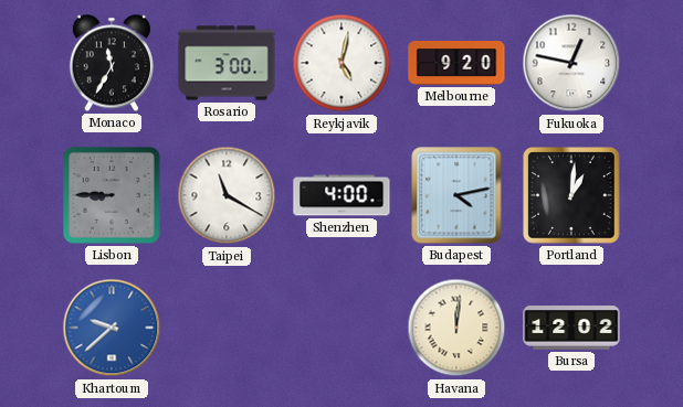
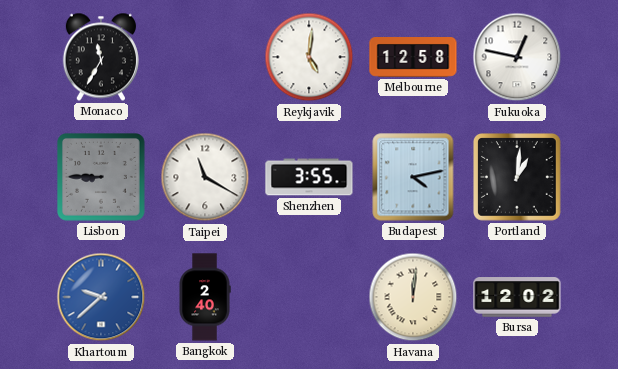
Rosario: 3:00 -> none
Reykjavik: 5:02 -> 5:01
Melbourne: 9:20 -> 12:58
Shenzhen: 4:00 -> 3:55
Bangkok: none -> 2:40
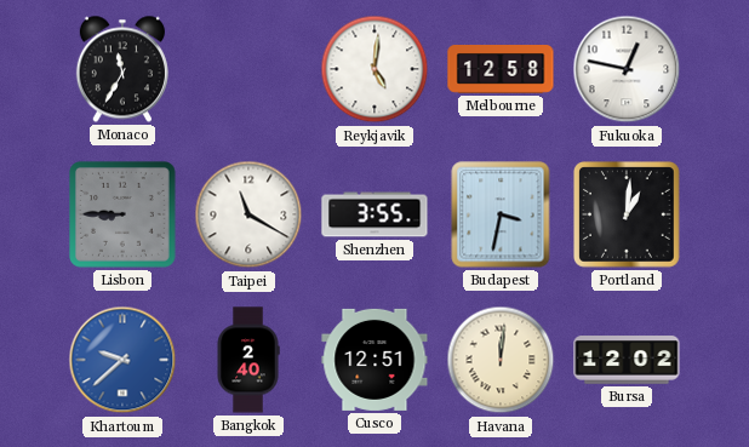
Budapest: 4:13 -> 3:32
Cusco: none -> 12:51
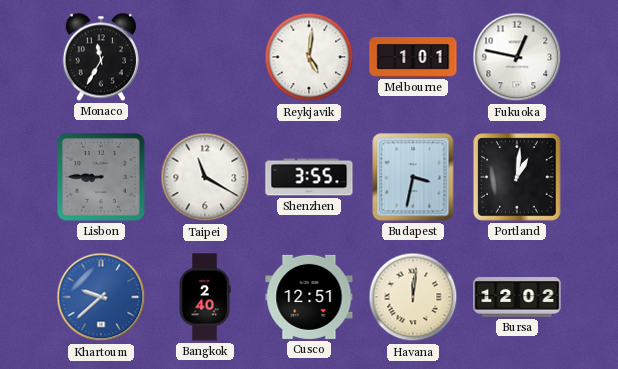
Melbourne: 12:58 -> 1:01
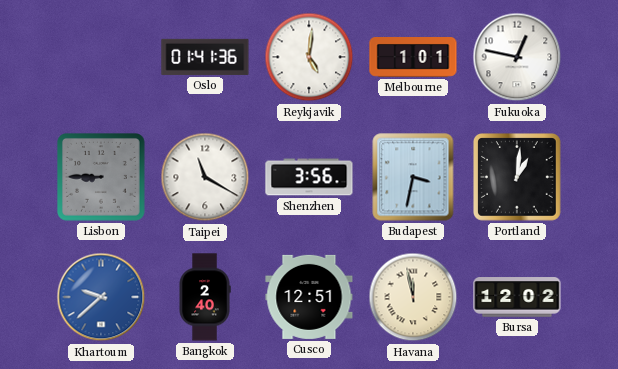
Monaco: 11:35 -> none
Oslo: none -> 01:41
Shenzhen: 3:55 -> 3:56
Havana: 12:01 -> 11:58
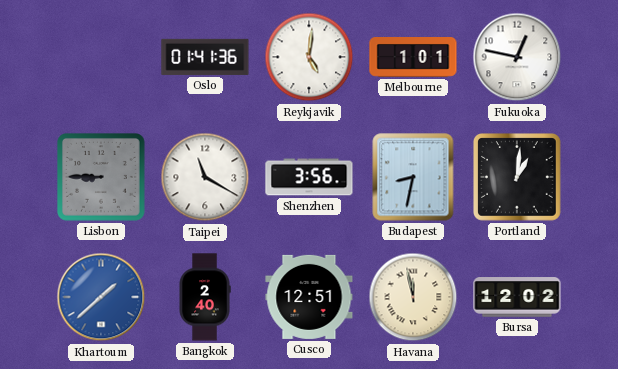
Budapest: 3:32 -> 8:32
Khartoum: 9:38 -> 1:38
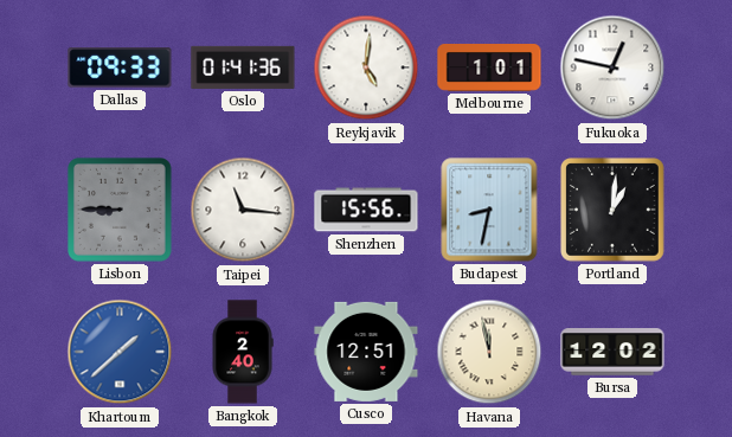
Dallas: none -> 09:33
Taipei: 11:20 -> 11:16
Shenzhen: 3:56 -> 15:56
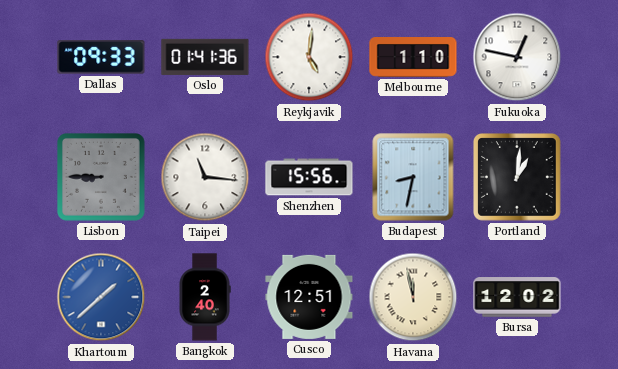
Melbourne: 1:01 -> 1:10
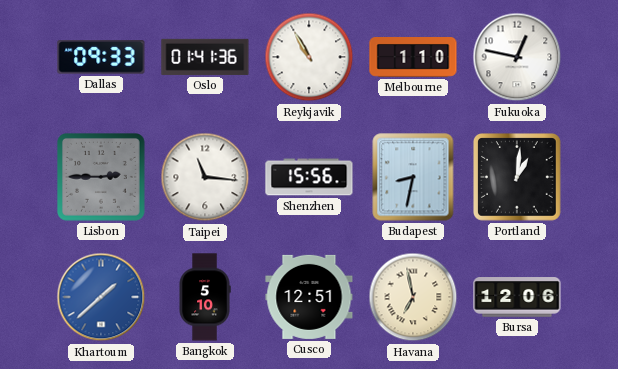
Reykjavik: 5:01 -> 10:55
Lisbon: 8:45 -> 2:45
Bangkok: 2:40 -> 5:10
Havana: 11:58 -> 6:58
Bursa: 12:02 -> 12:06
